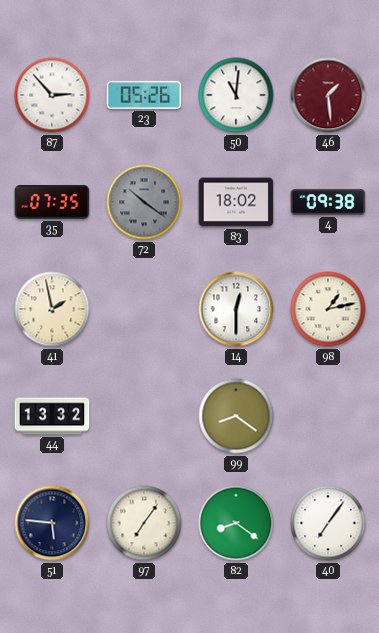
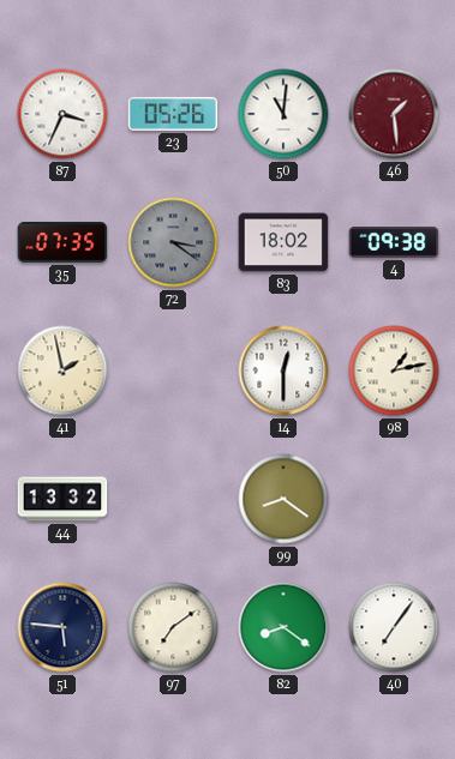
87: 2:53 -> 3:34
72: 10:21 -> 3:21
97: 7:06 -> 7:09
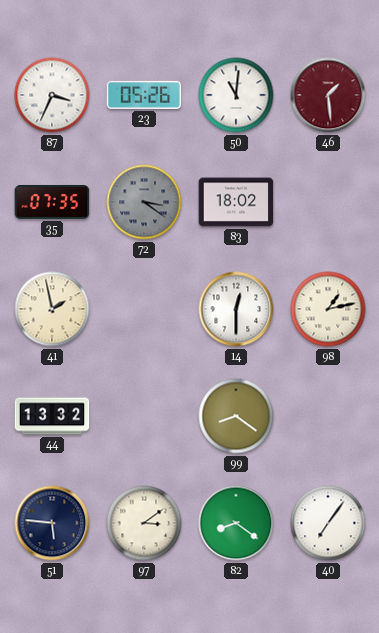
4: 09:38 -> none
97: 7:09 -> 3:09
